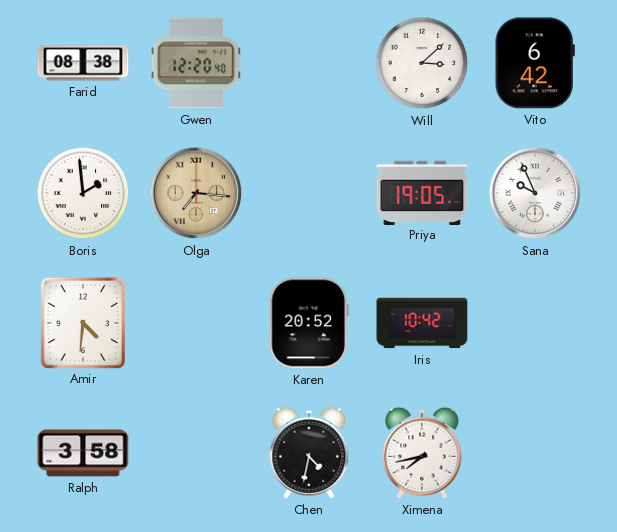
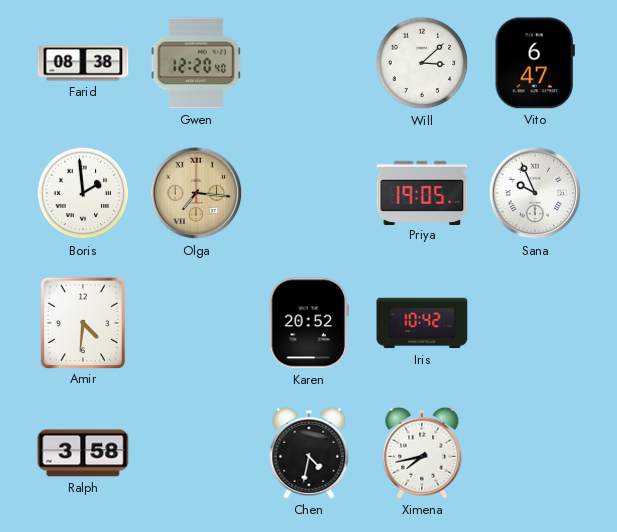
Vito: 6:42 -> 6:47
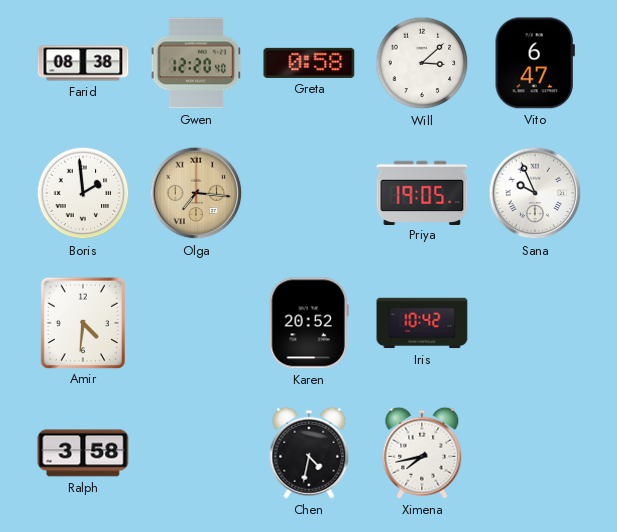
Greta: none -> 0:58
